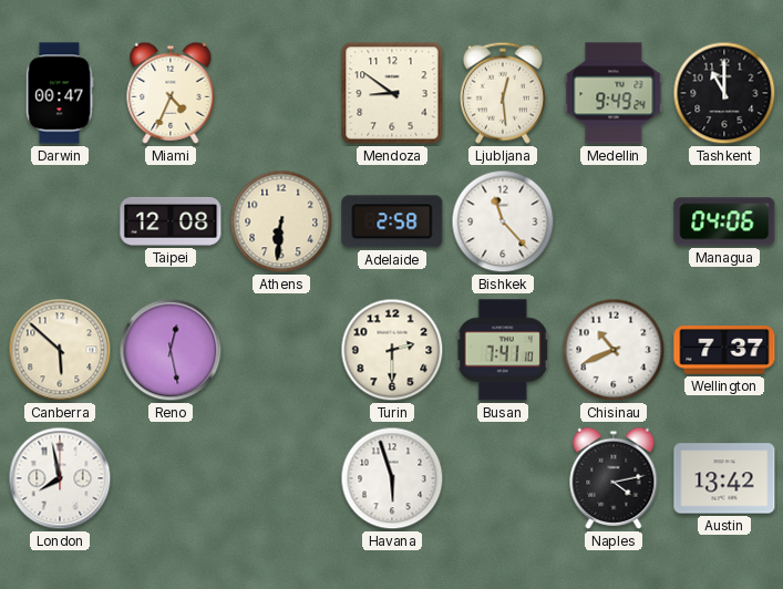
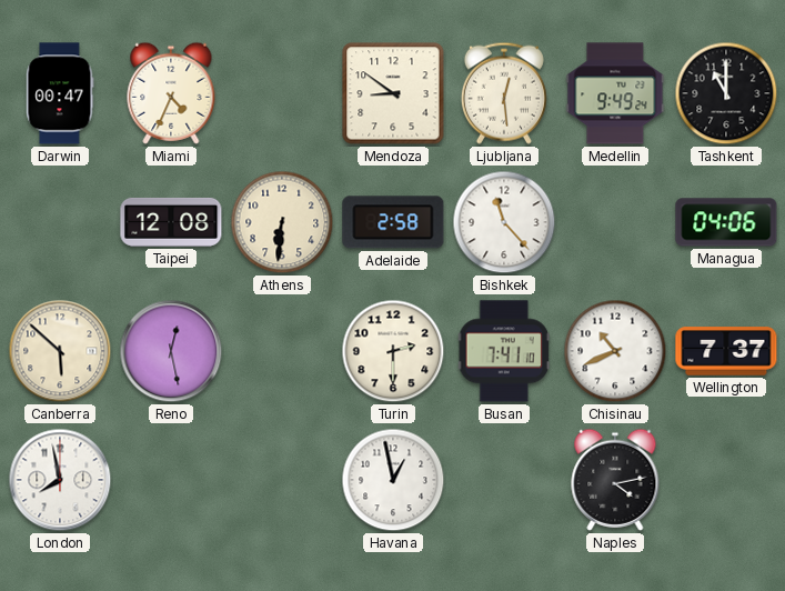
Havana: 5:57 -> 12:58
Austin: 13:42 -> none
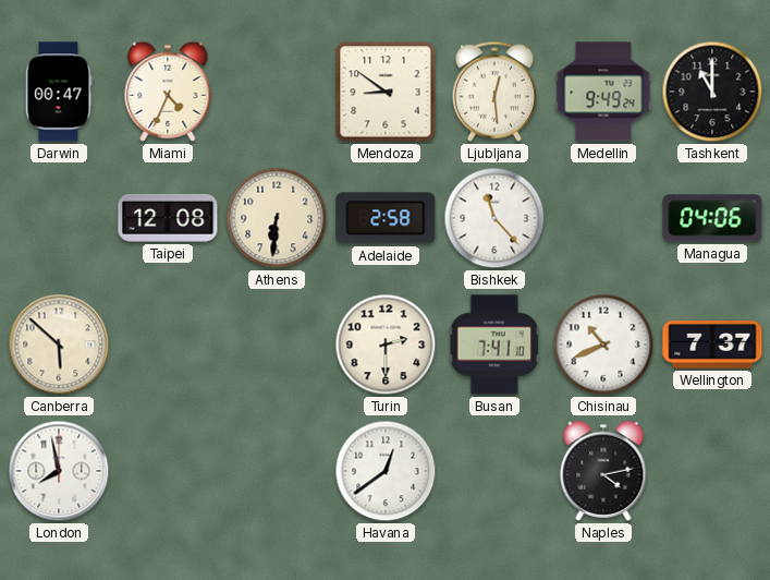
Reno: 12:28 -> none
Havana: 12:58 -> 12:39
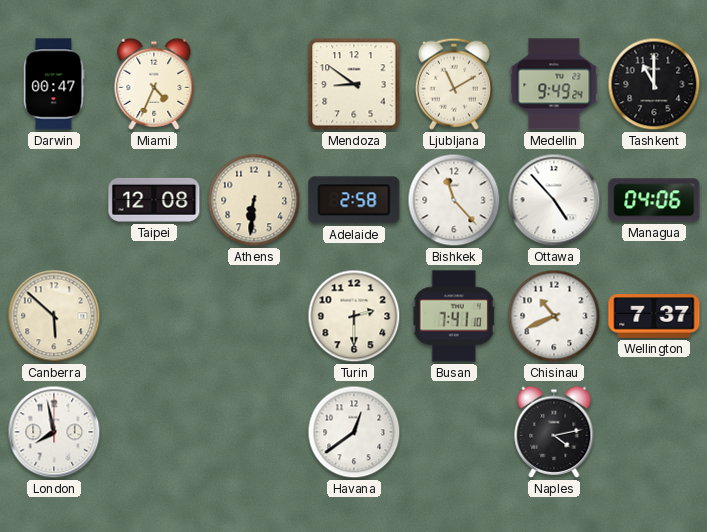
Ljubljana: 12:29 -> 11:10
Ottawa: none -> 4:53
